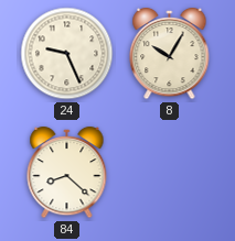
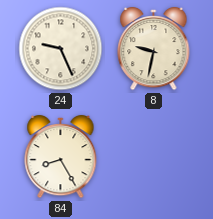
8: 10:05 -> 9:32
84: 8:22 -> 8:25
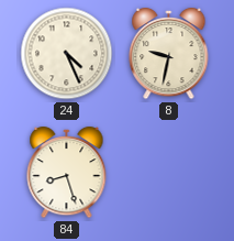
24: 9:26 -> 4:26
84: 8:25 -> 8:27
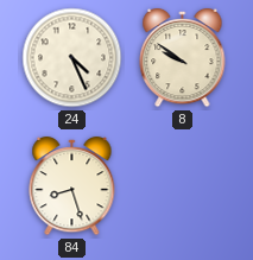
8: 9:32 -> 9:51
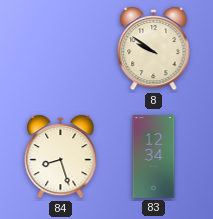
24: 4:26 -> none
83: none -> 12:34
